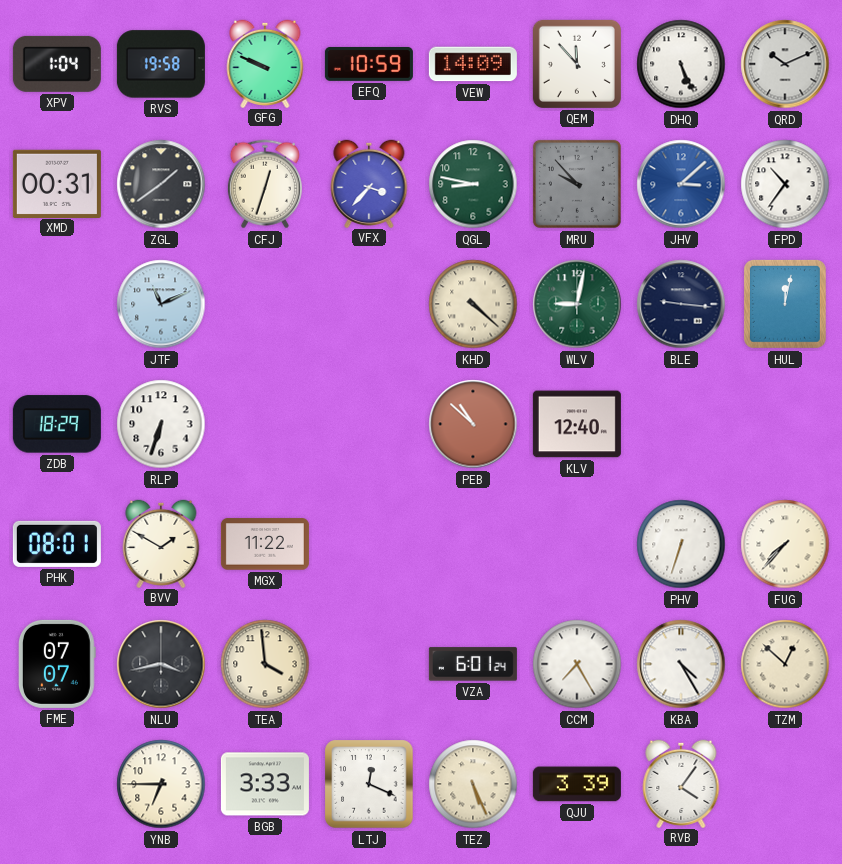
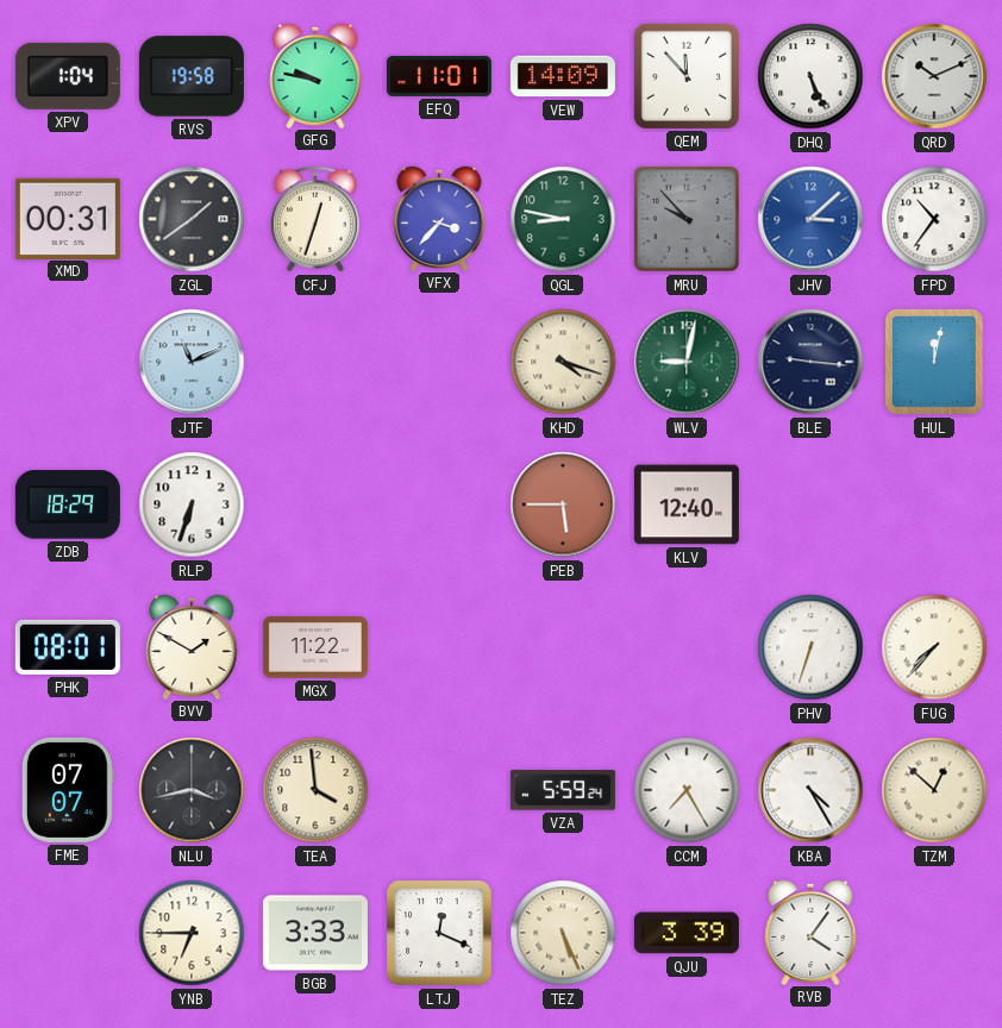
GFG: 9:49 -> 9:47
EFQ: 10:59 -> 11:01
KHD: 4:22 -> 4:18
PEB: 10:52 -> 5:45
VZA: 6:01 -> 5:59
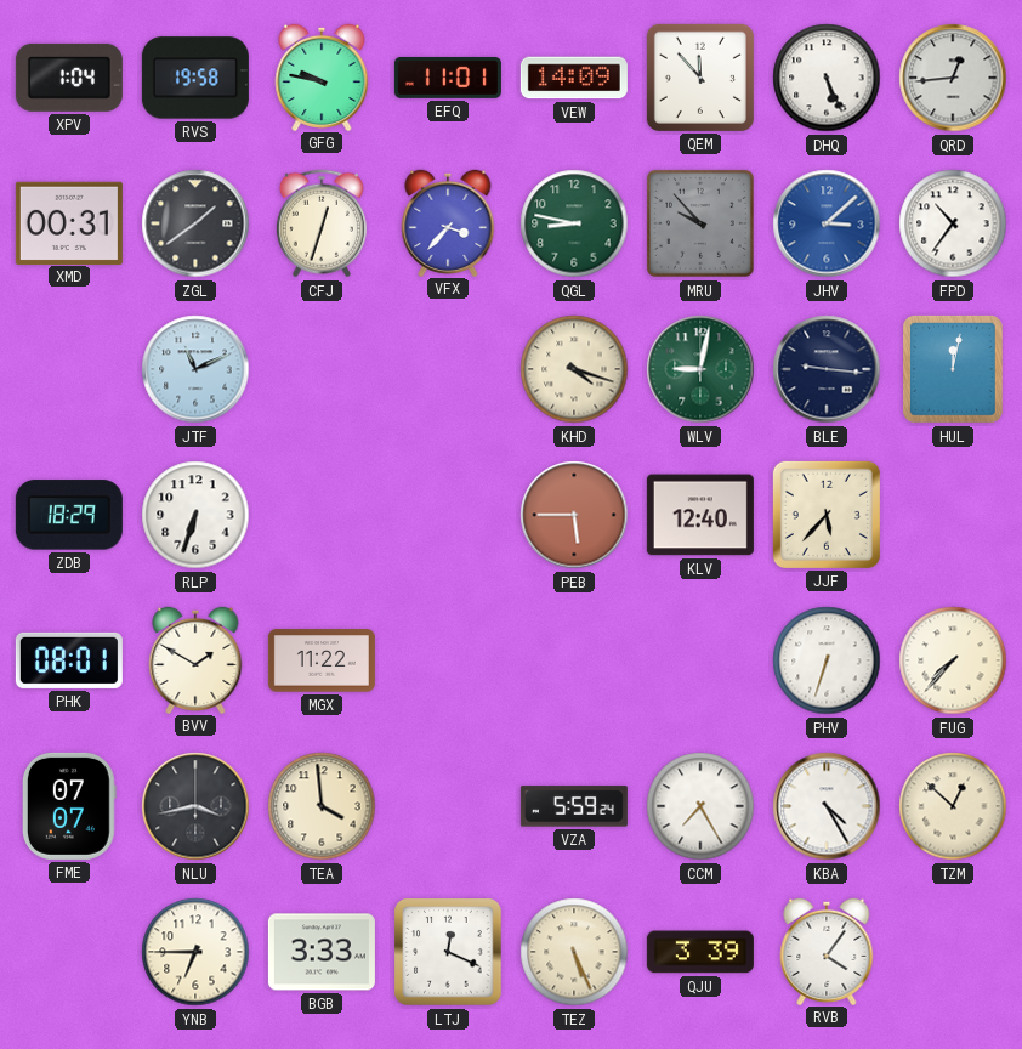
QRD: 10:11 -> 12:44
JJF: none -> 5:37
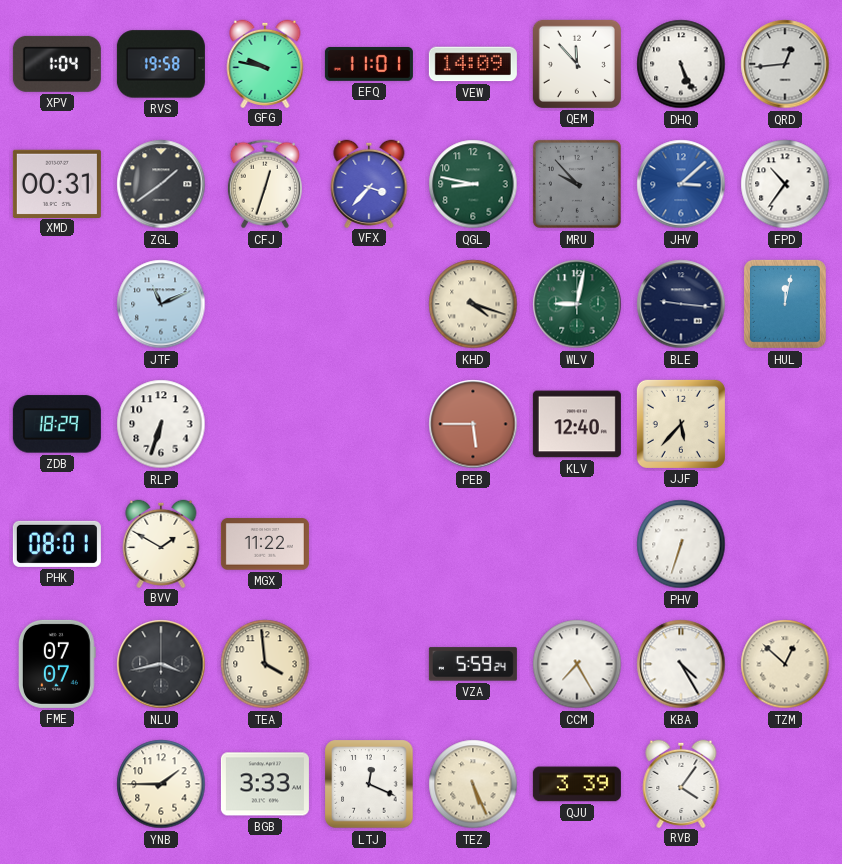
FUG: 7:37 -> none
YNB: 6:45 -> 1:45
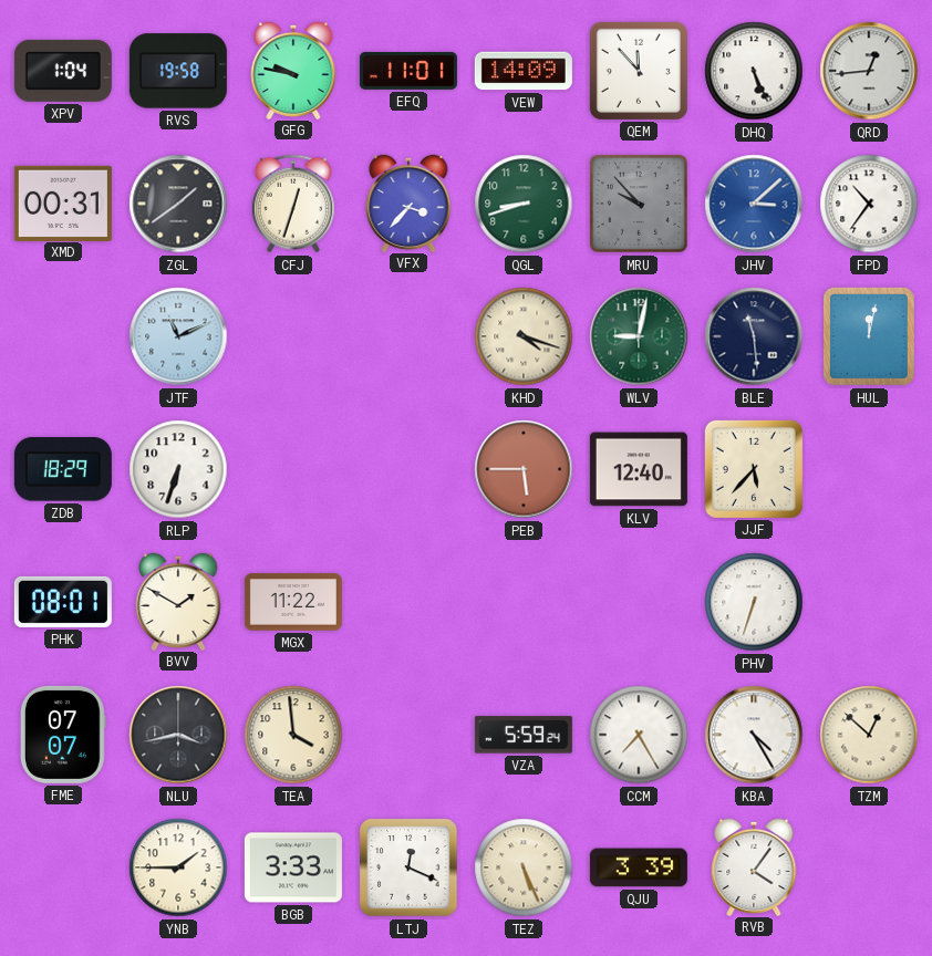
QGL: 8:47 -> 8:42
BLE: 9:16 -> 11:29
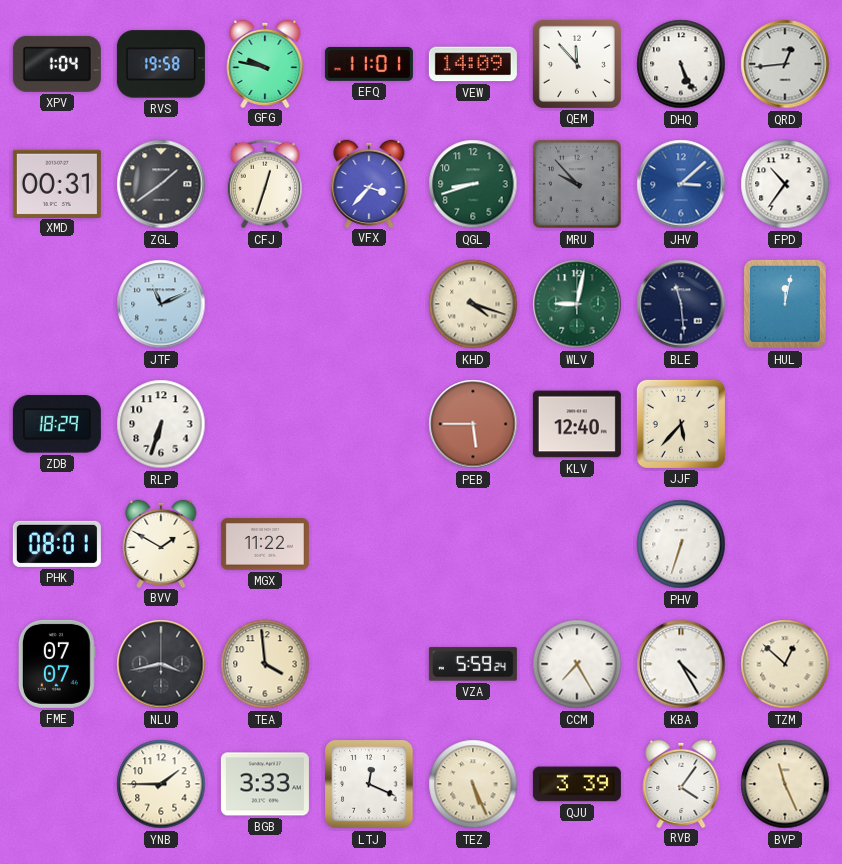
BVP: none -> 11:26
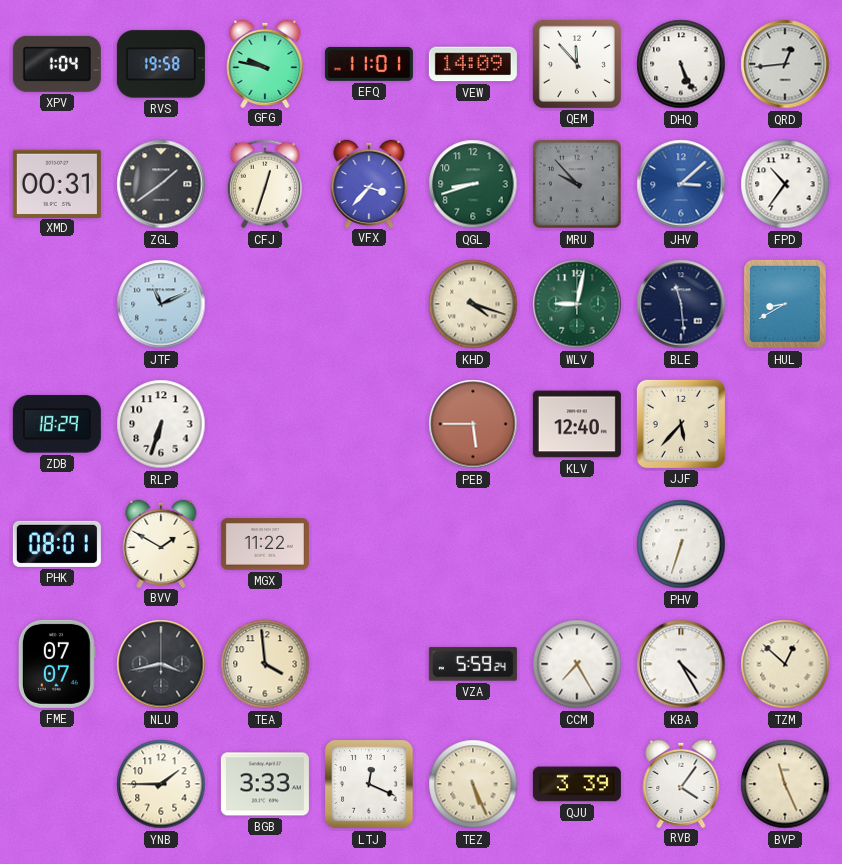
HUL: 12:02 -> 8:40
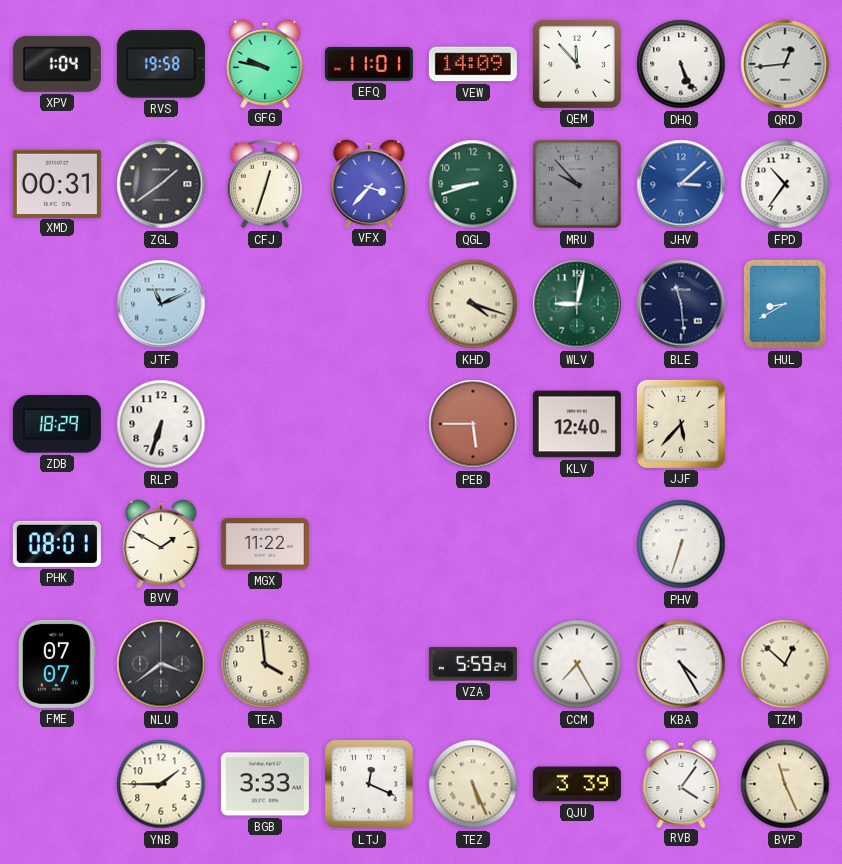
NLU: 3:43 -> 3:39
